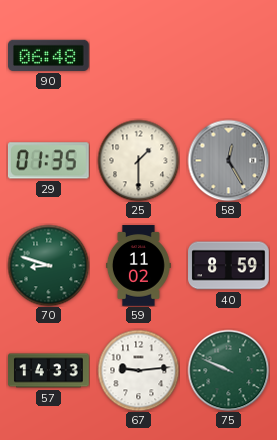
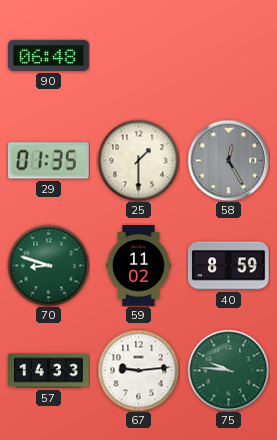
75: 9:49 -> 9:46
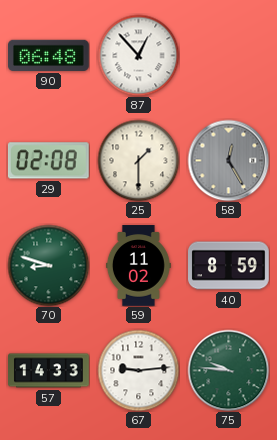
87: none -> 12:53
29: 01:35 -> 02:08
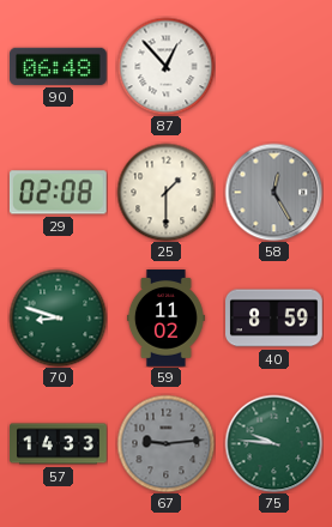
67 dial: white -> grey
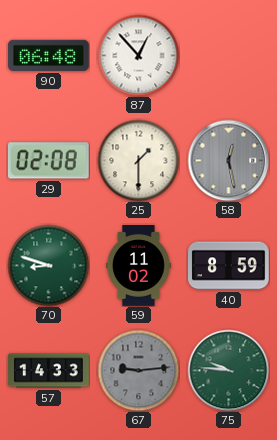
58: 12:25 -> 12:28
